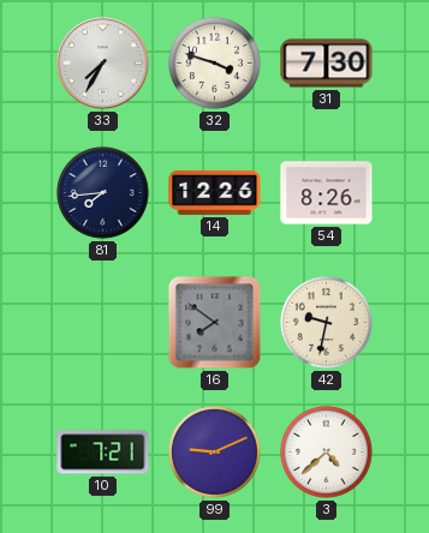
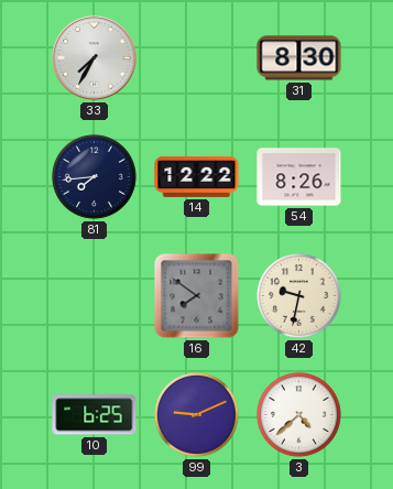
32: 3:48 -> none
31: 7:30 -> 8:30
14: 12:26 -> 12:22
10: 7:21 -> 6:25
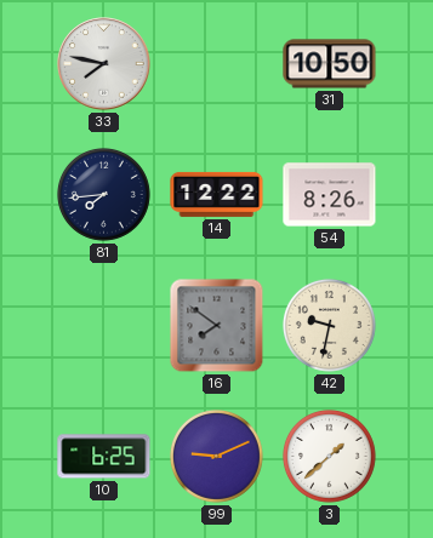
33: 7:35 -> 7:47
31: 8:30 -> 10:50
3: 4:38 -> 1:38
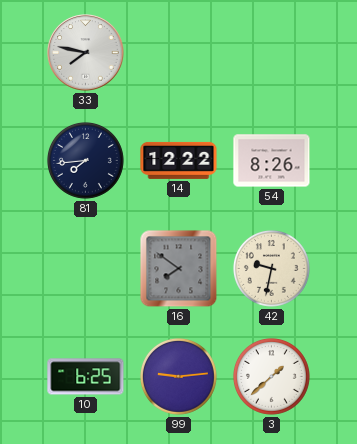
31: 10:50 -> none
99: 9:11 -> 9:14
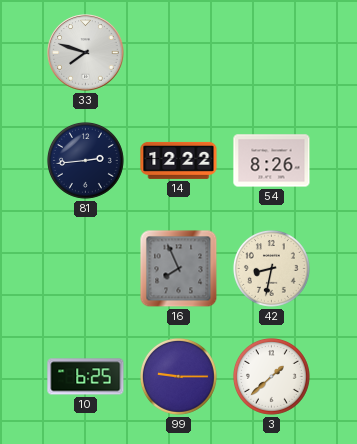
33: 7:47 -> 7:48
81: 7:44 -> 2:44
16: 7:51 -> 7:56
42: 9:32 -> 8:32
99: 9:14 -> 9:15
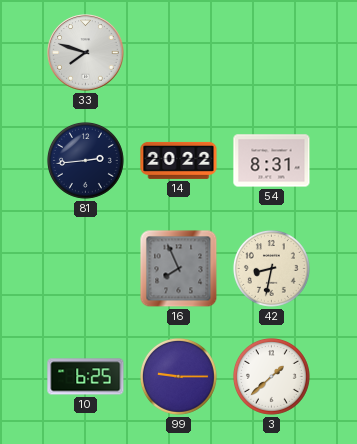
14: 12:22 -> 20:22
54: 8:26 -> 8:31
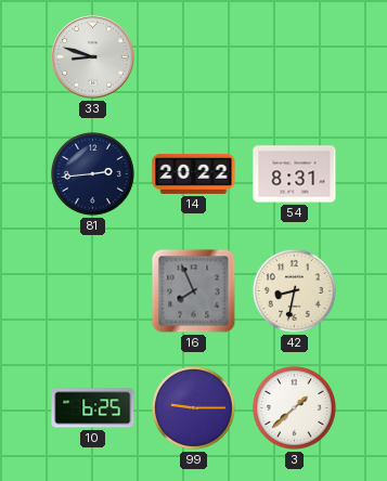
33: 7:48 -> 8:48
